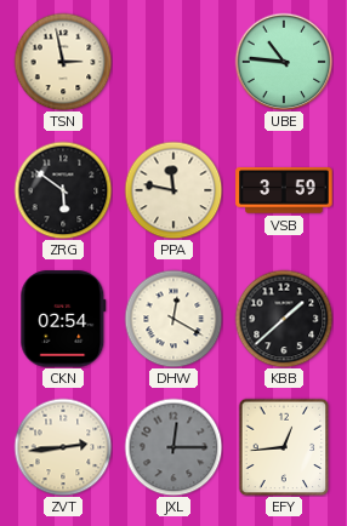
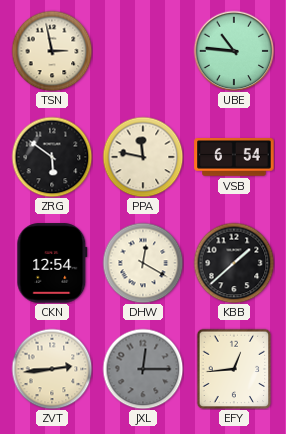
VSB: 3:59 -> 6:54
CKN: 02:54 -> 12:54
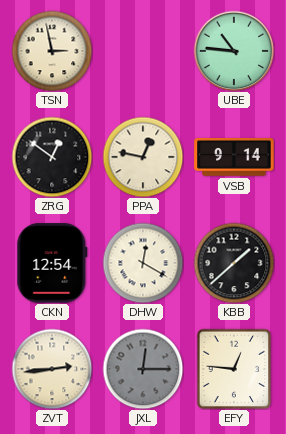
ZRG: 5:51 -> 12:51
PPA: 11:47 -> 12:47
VSB: 6:54 -> 9:14
EFY: 12:44 -> 12:46
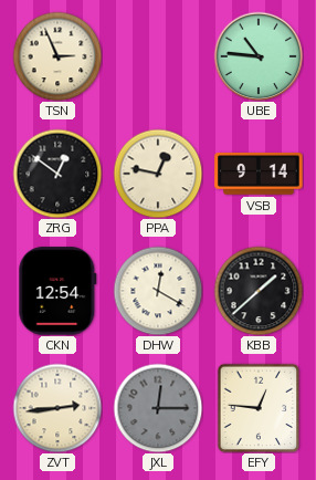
TSN: 2:58 -> 2:56
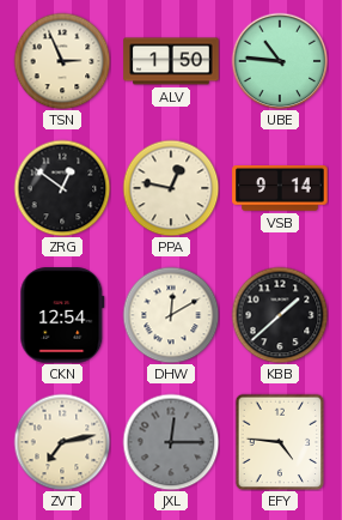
ALV: none -> 1:50
DHW: 12:20 -> 12:10
ZVT: 2:44 -> 7:13
EFY: 12:46 -> 4:46
